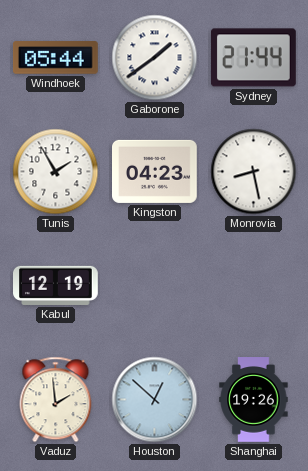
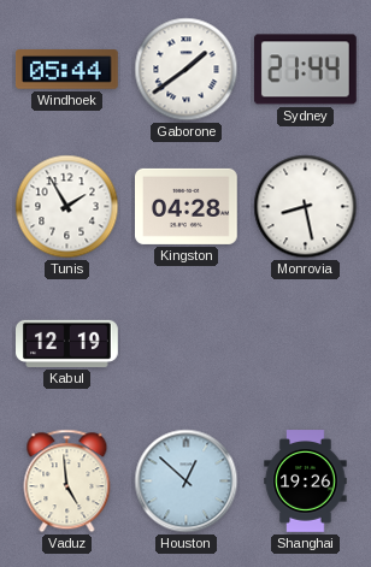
Kingston: 04:23 -> 04:28
Vaduz: 1:59 -> 4:59
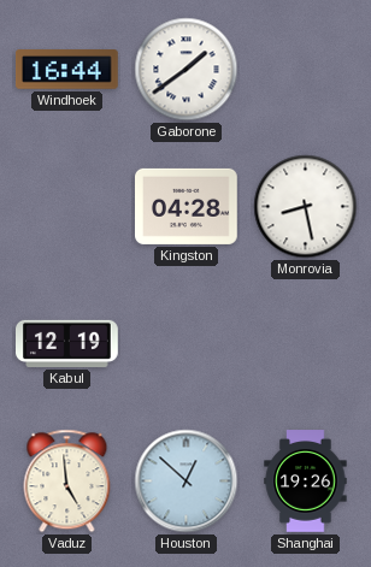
Windhoek: 05:44 -> 16:44
Sydney: 21:44 -> none
Tunis: 1:55 -> none
